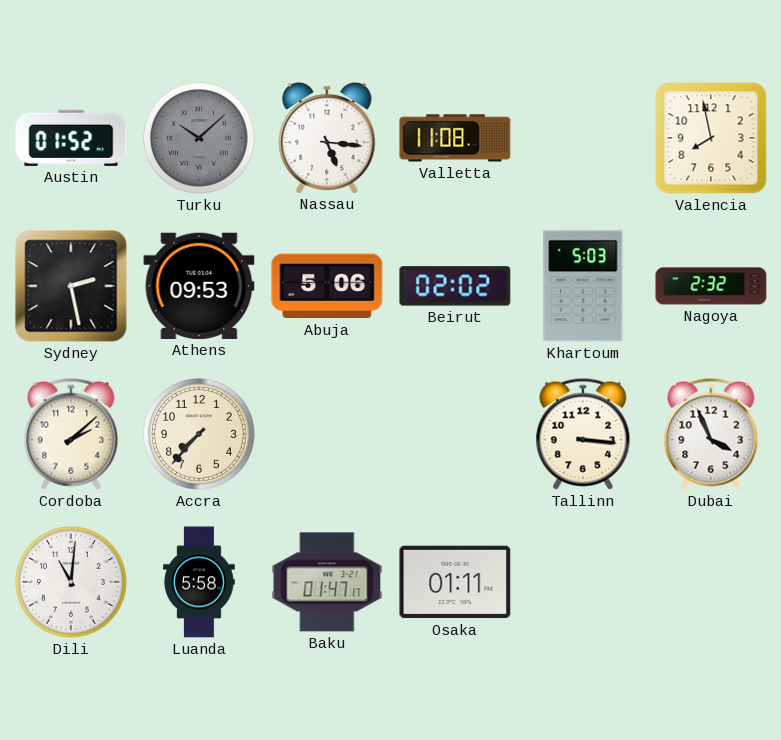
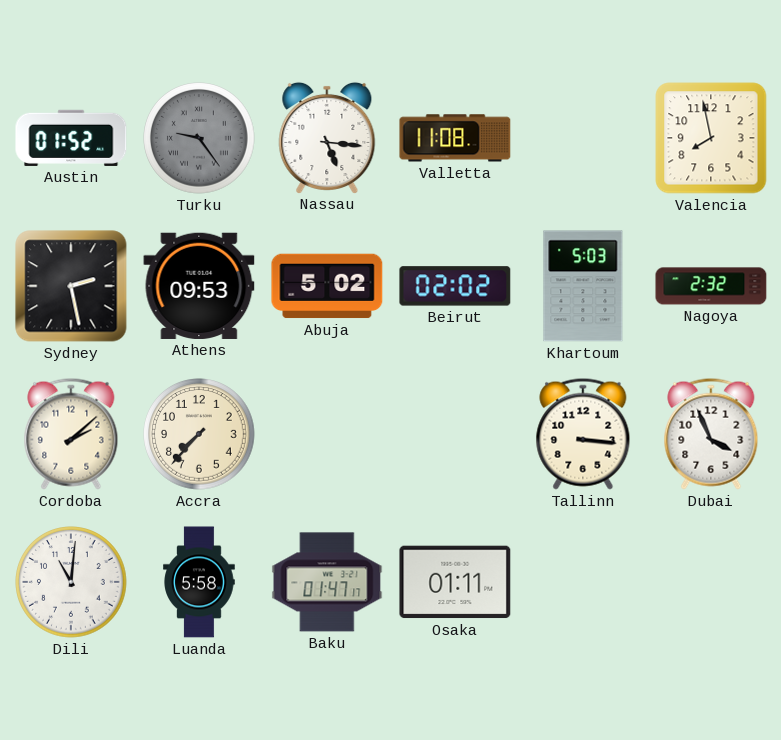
Turku: 10:08 -> 9:24
Abuja: 5:06 -> 5:02
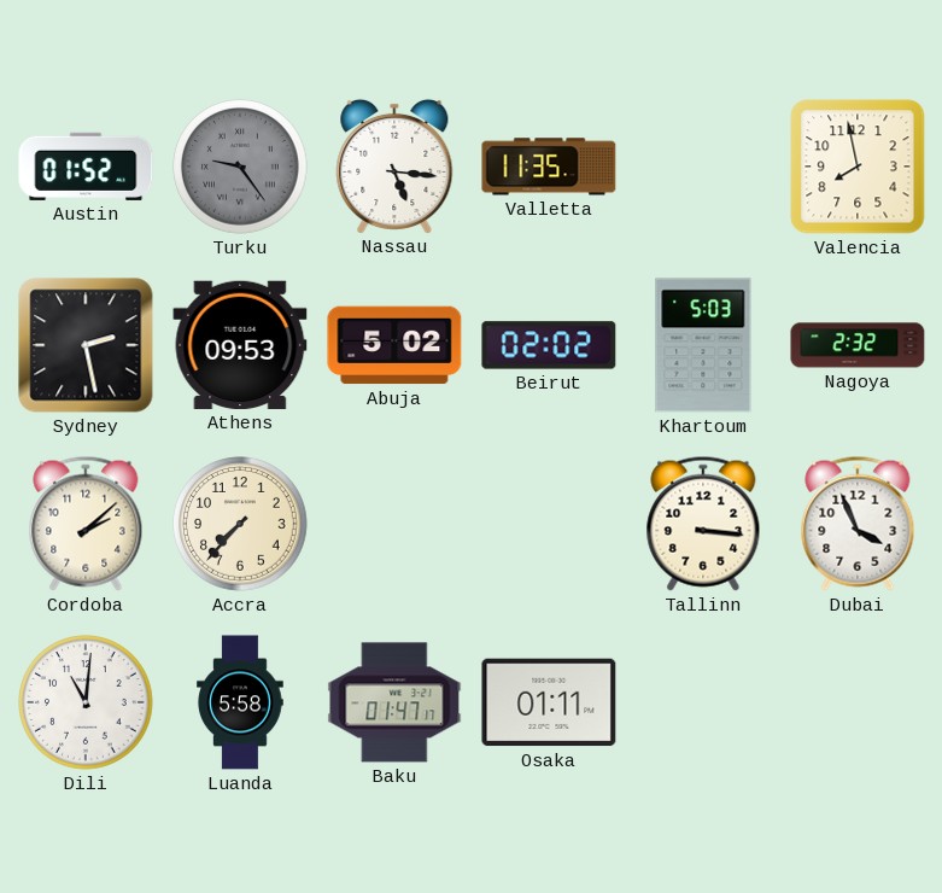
Valletta: 11:08 -> 11:35
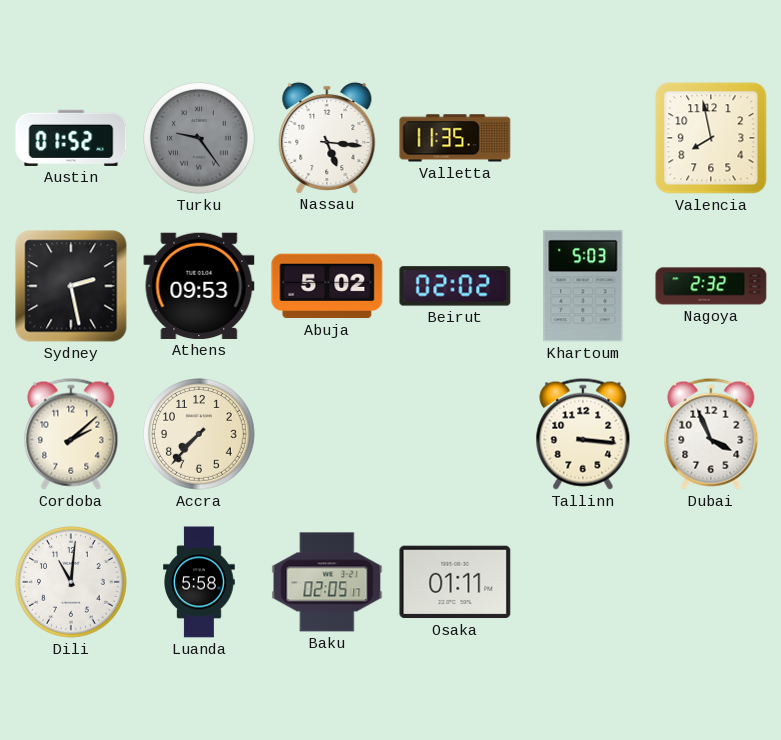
Baku: 01:47 -> 02:05
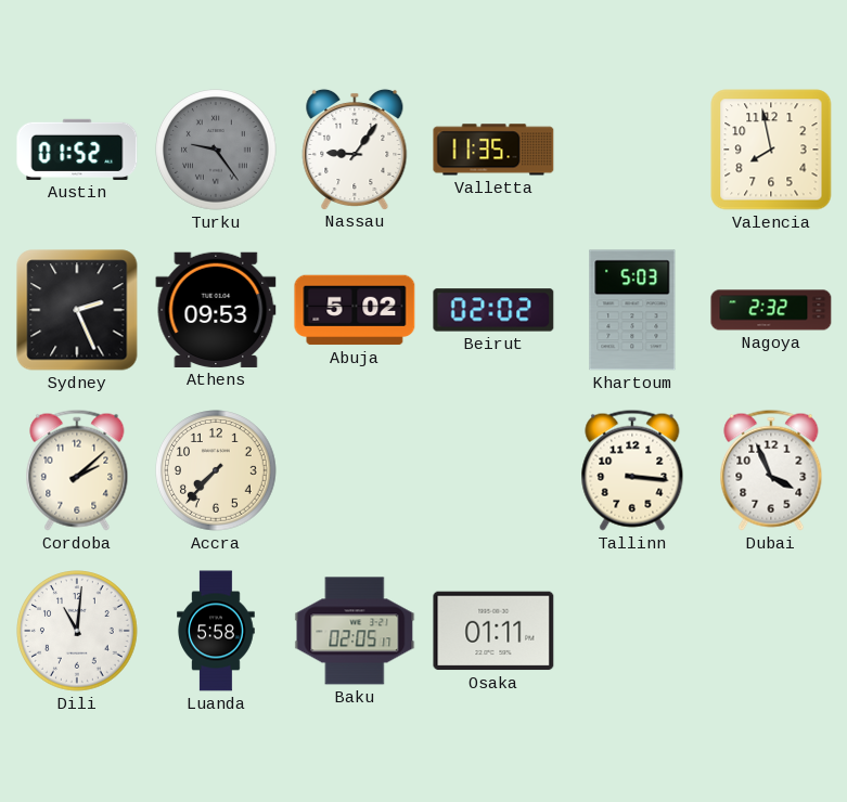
Nassau: 5:16 -> 9:06
Sydney: 2:28 -> 2:26
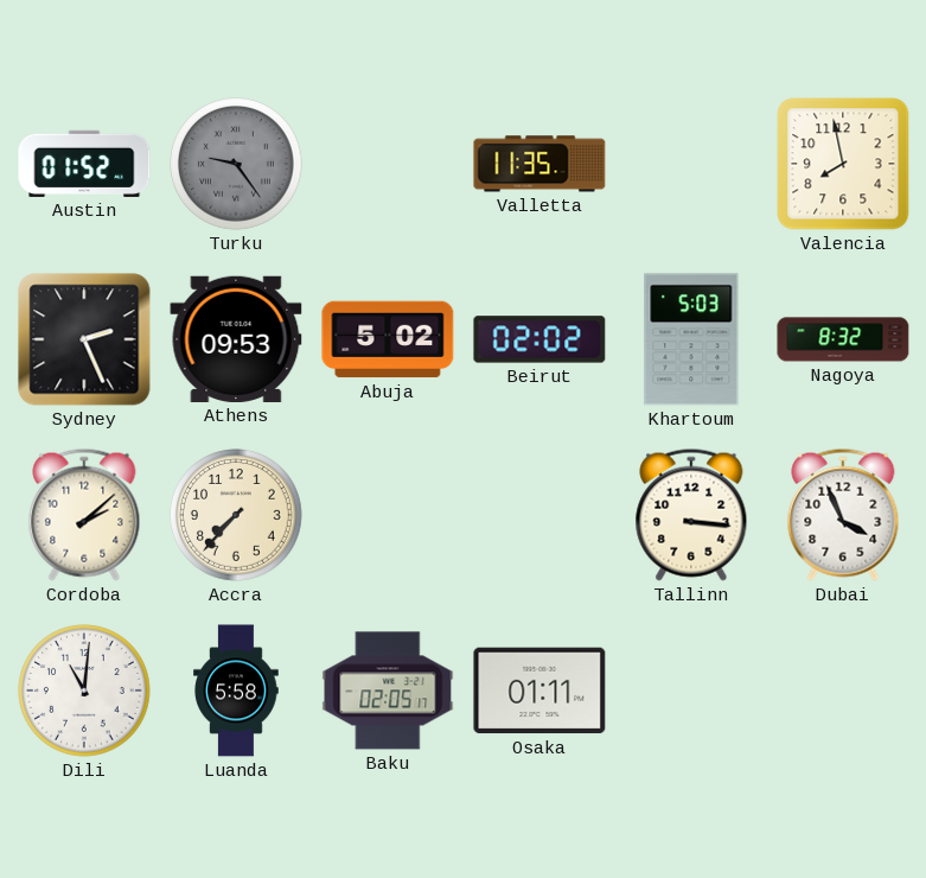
Nassau: 9:06 -> none
Nagoya: 2:32 -> 8:32
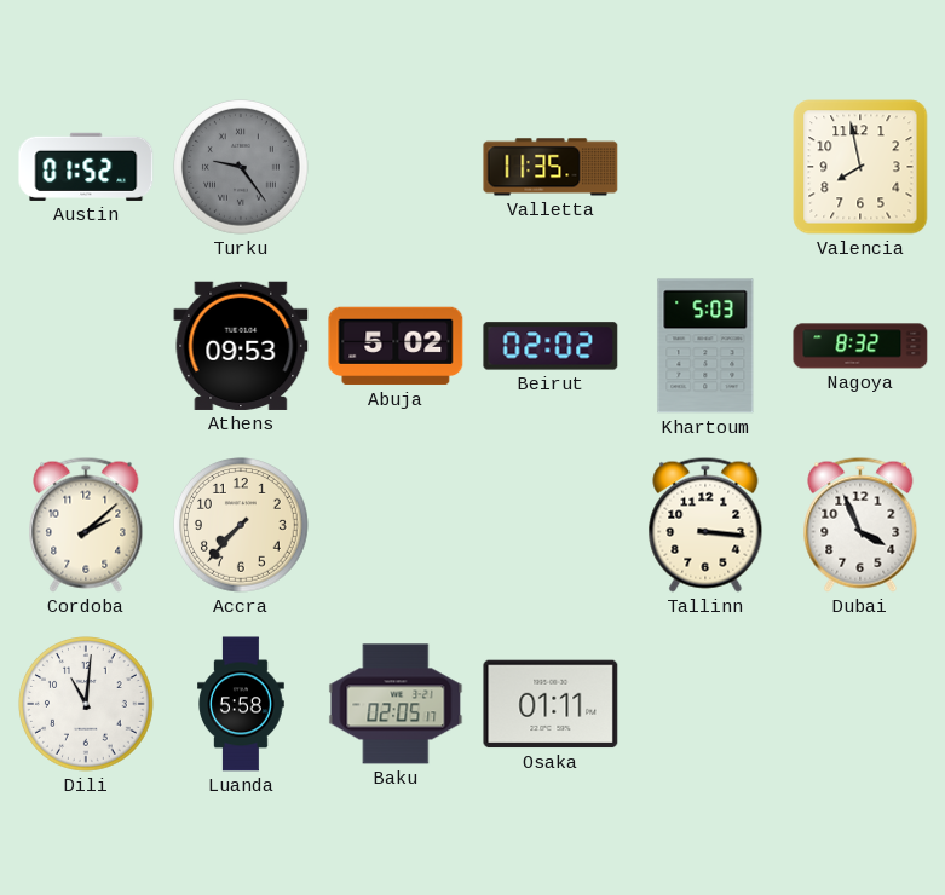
Sydney: 2:26 -> none
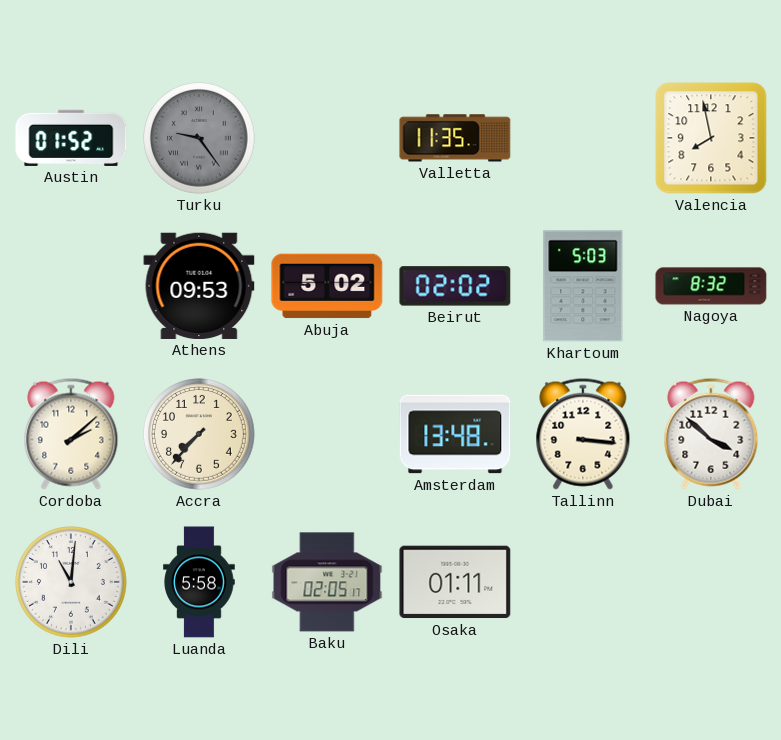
Amsterdam: none -> 13:48
Dubai: 3:56 -> 3:52
